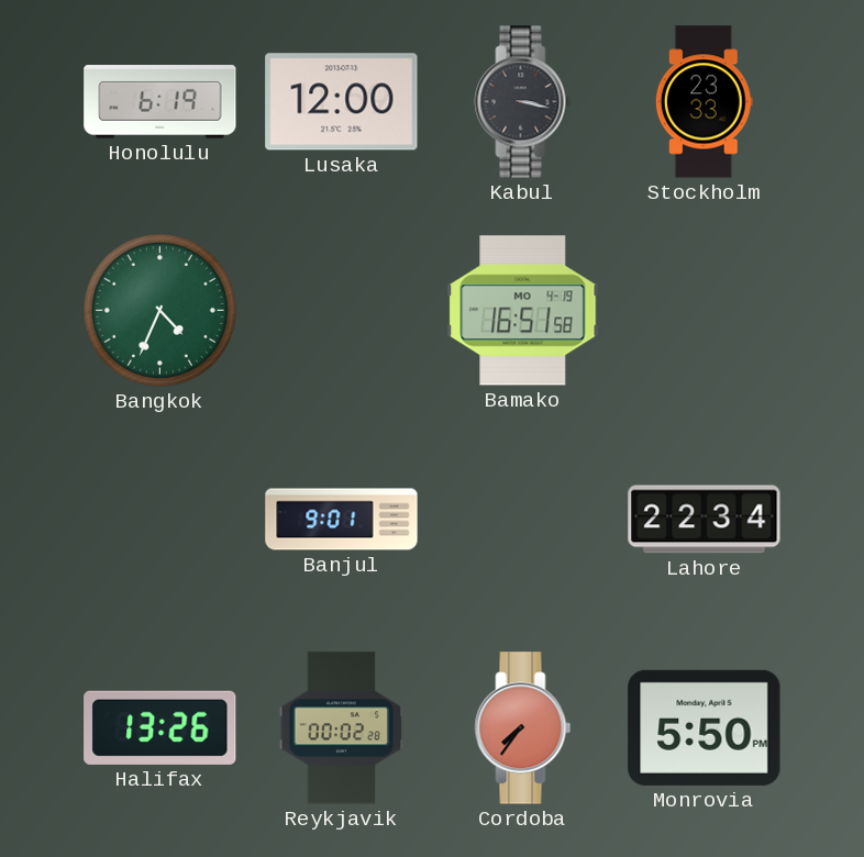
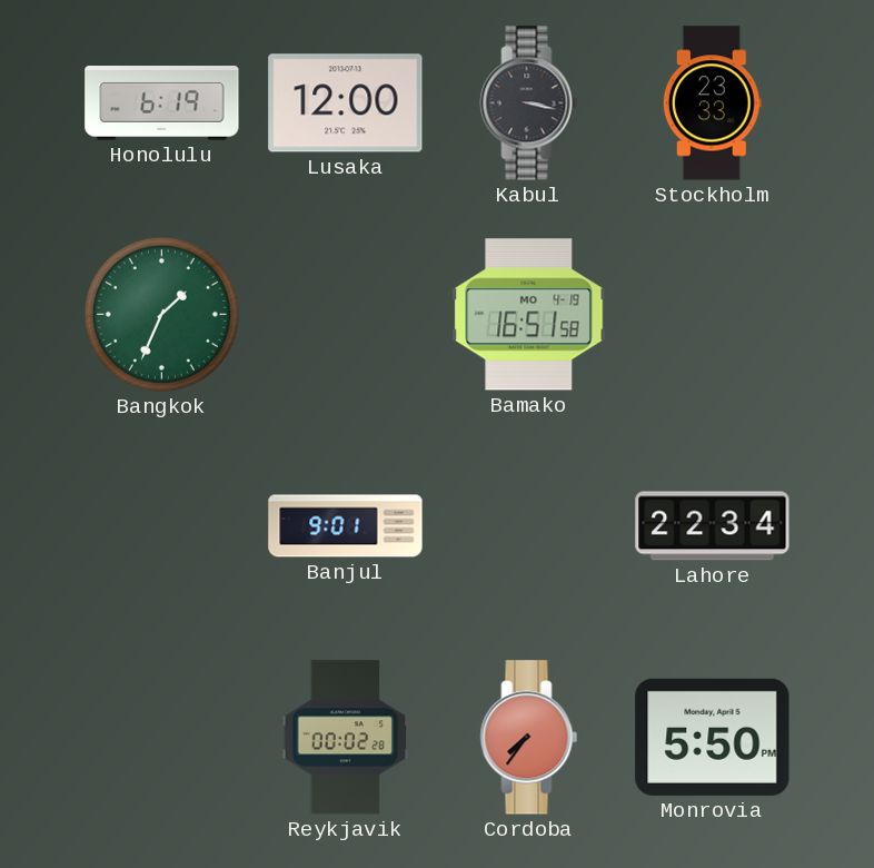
Bangkok: 4:34 -> 1:34
Halifax: 13:26 -> none
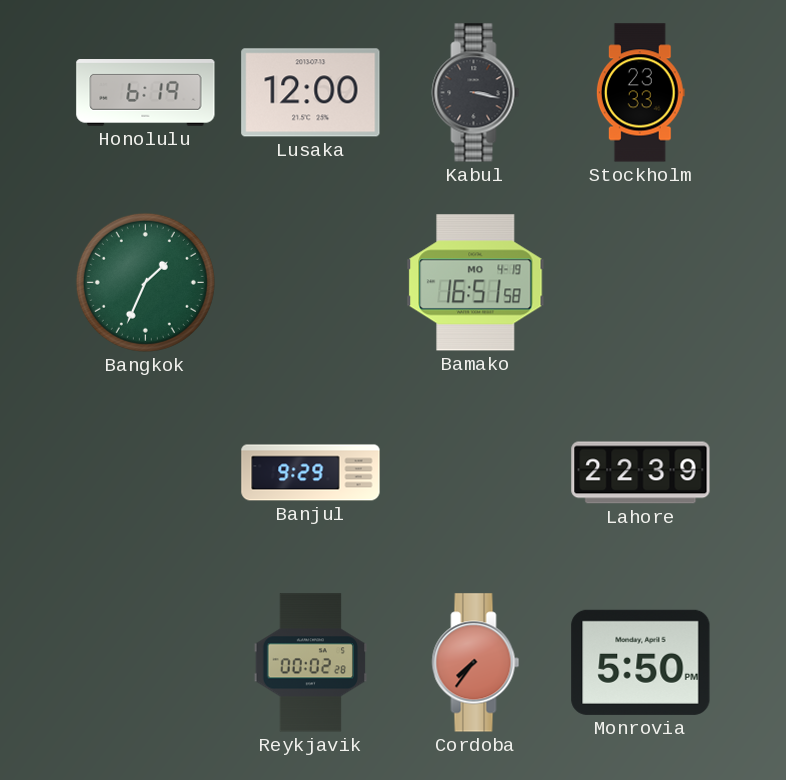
Banjul: 9:01 -> 9:29
Lahore: 22:34 -> 22:39
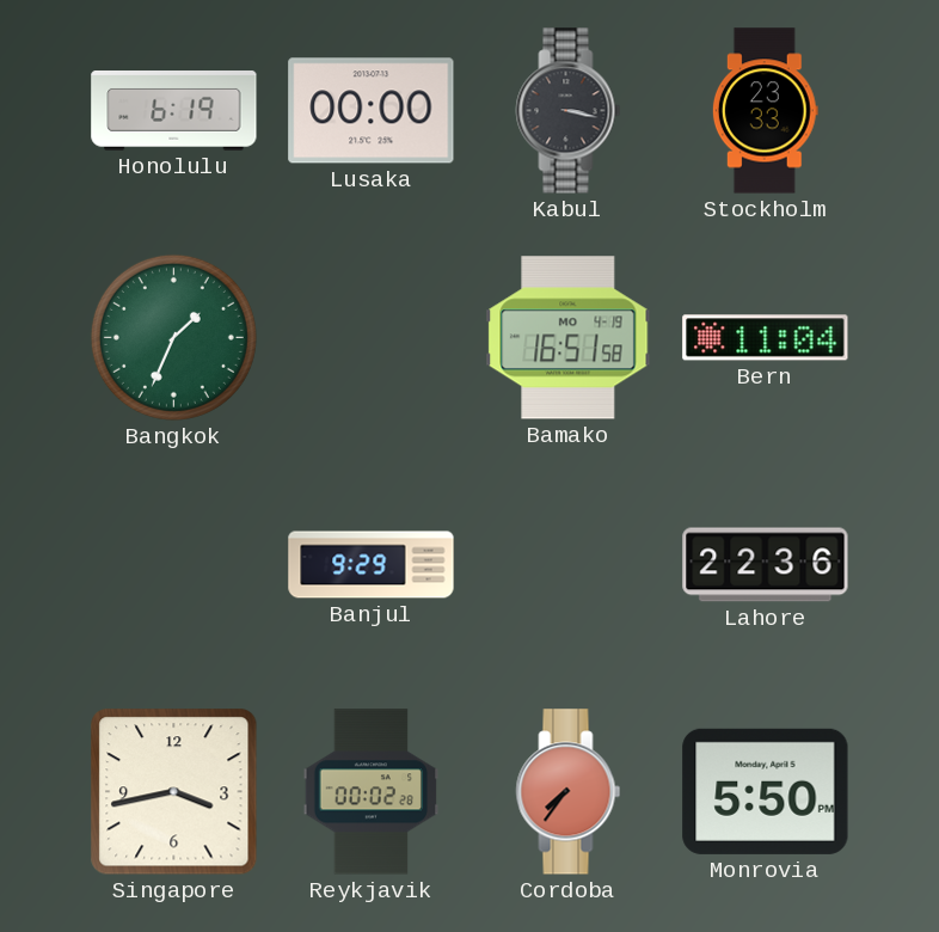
Lusaka: 12:00 -> 00:00
Bern: none -> 11:04
Lahore: 22:39 -> 22:36
Singapore: none -> 3:43
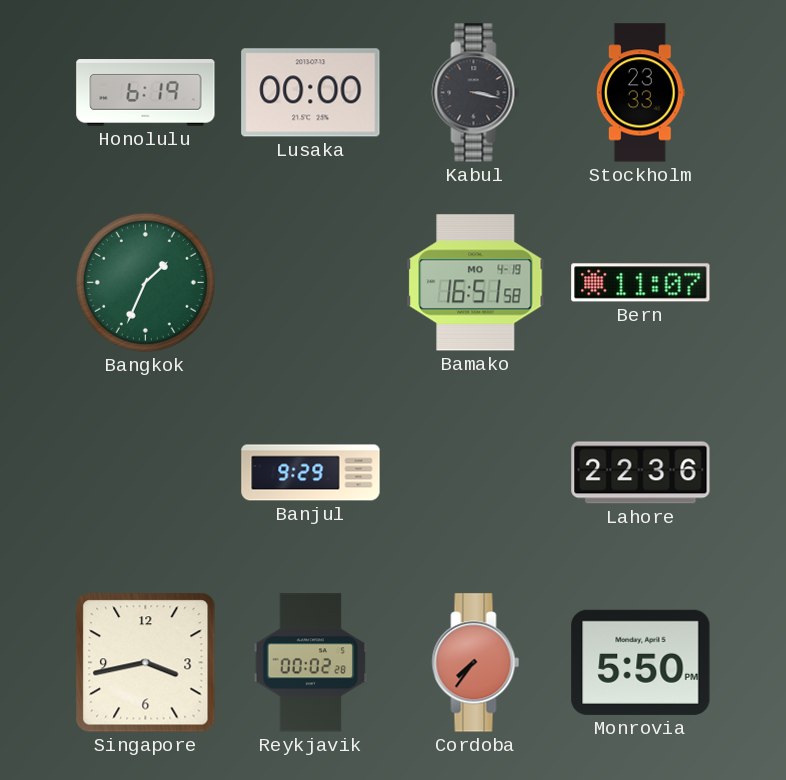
Bern: 11:04 -> 11:07
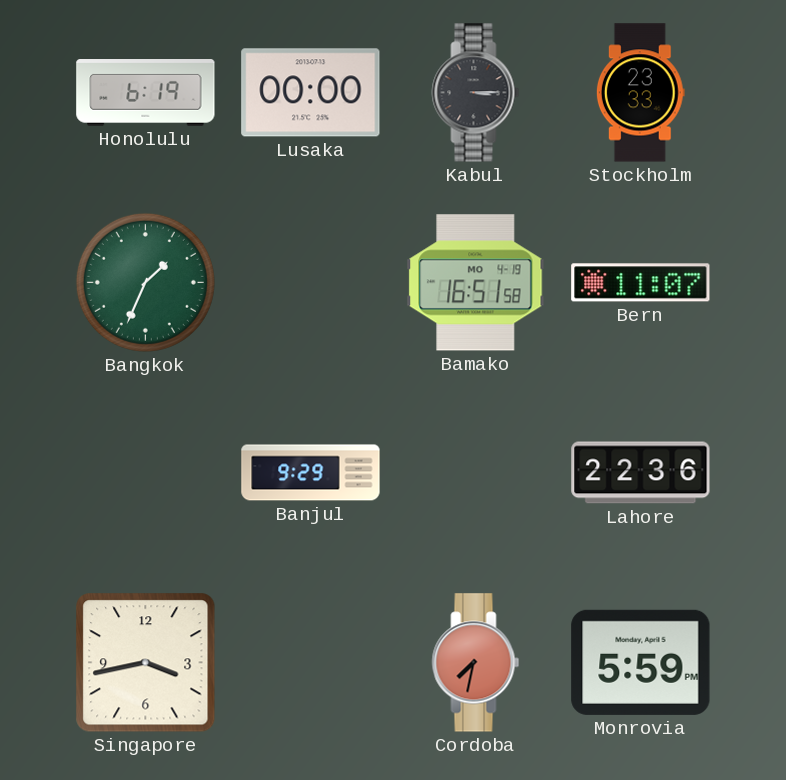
Kabul: 3:17 -> 3:15
Reykjavik: 00:02 -> none
Cordoba: 7:36 -> 7:32
Monrovia: 5:50 -> 5:59
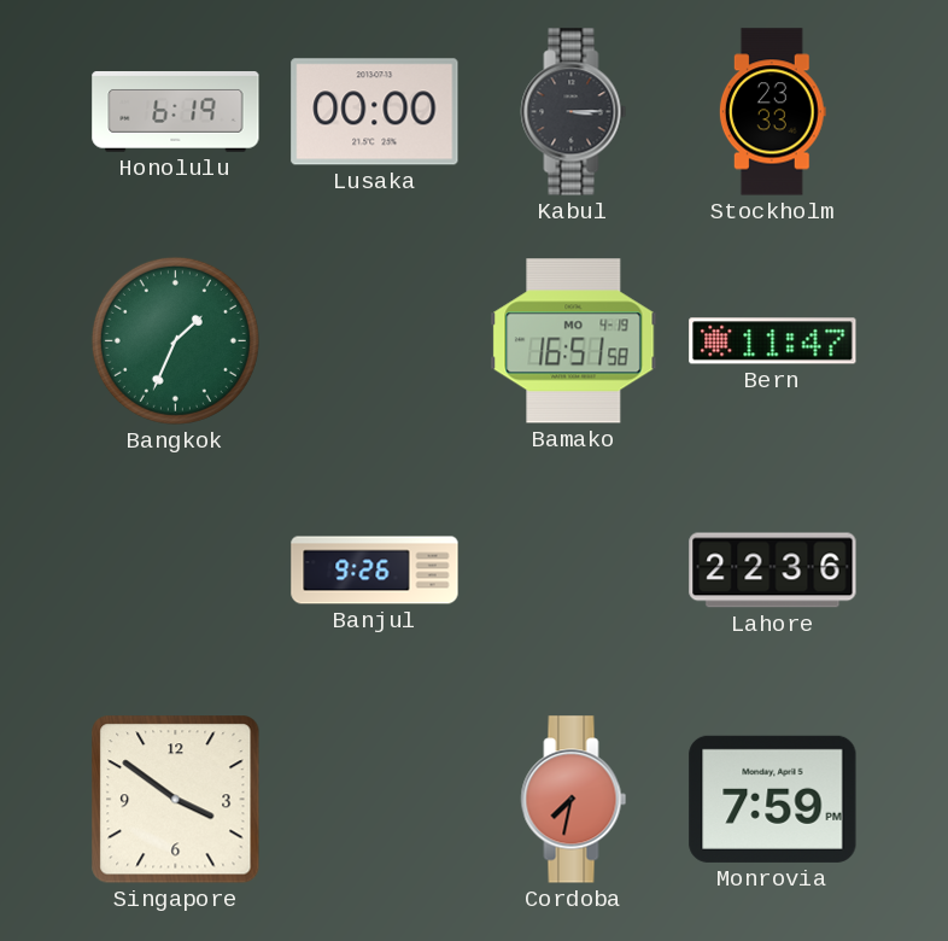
Bern: 11:07 -> 11:47
Banjul: 9:29 -> 9:26
Singapore: 3:43 -> 3:51
Monrovia: 5:59 -> 7:59
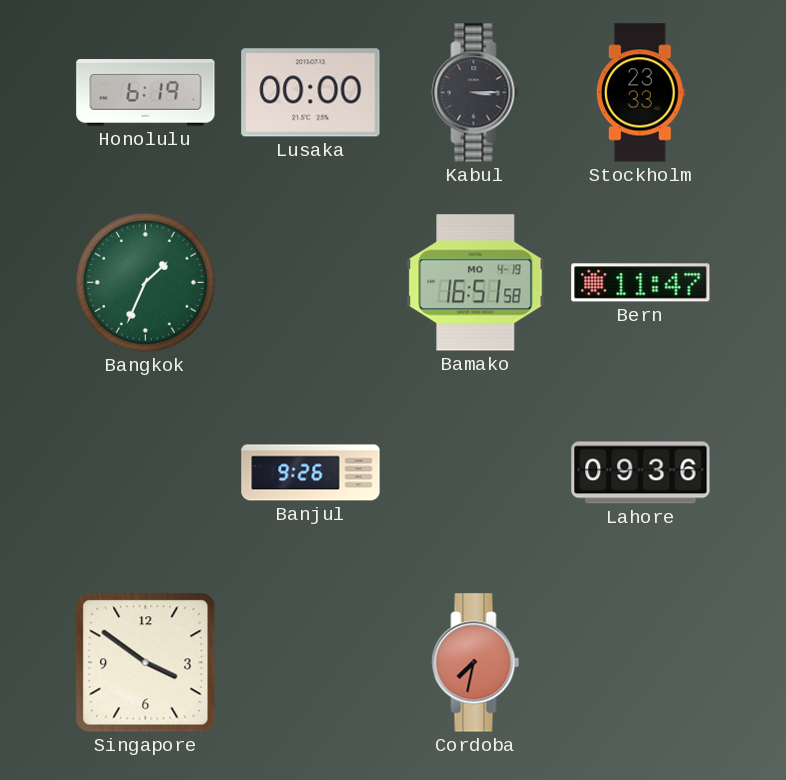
Lahore: 22:36 -> 09:36
Monrovia: 7:59 -> none
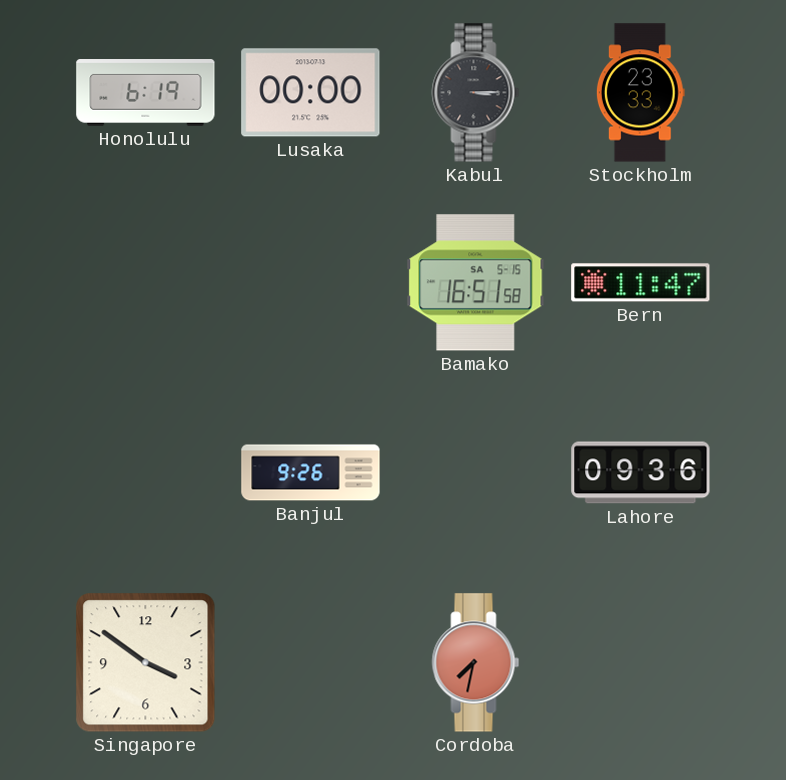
Bangkok: 1:34 -> none
Bamako date: MO 4-19 -> SA 5-15
